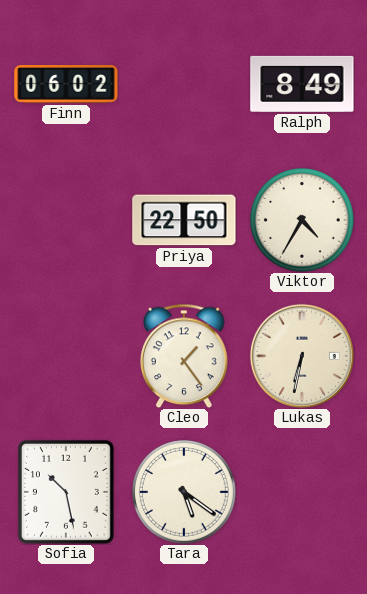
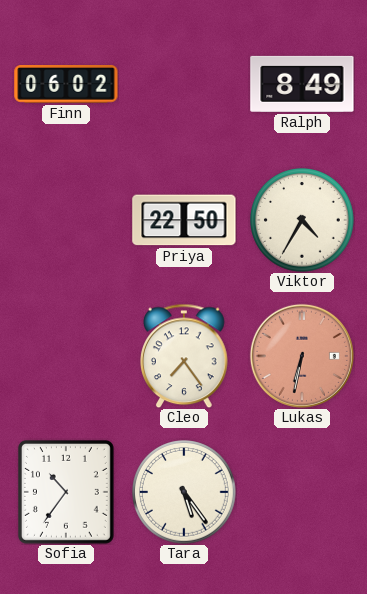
Cleo: 1:24 -> 7:24
Lukas dial: cream -> salmon
Sofia: 10:28 -> 10:36
Tara: 5:21 -> 5:24
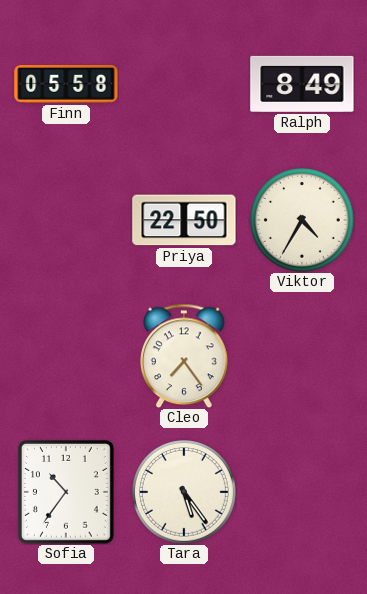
Finn: 06:02 -> 05:58
Lukas: 6:32 -> none
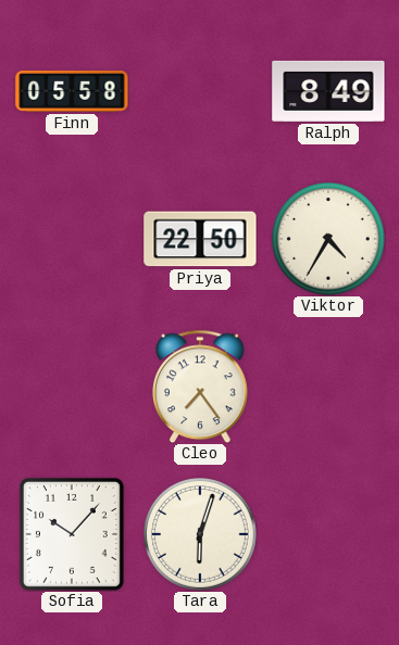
Sofia: 10:36 -> 10:07
Tara: 5:24 -> 6:03
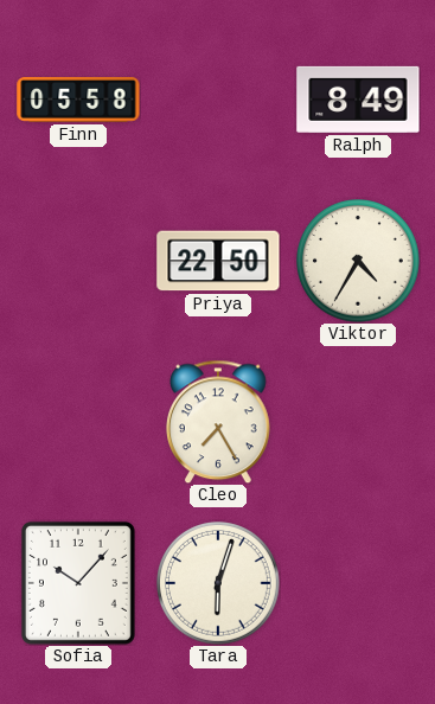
Cleo: 7:24 -> 7:25
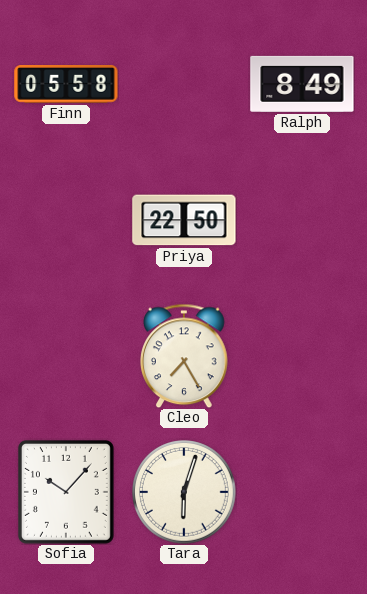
Viktor: 4:35 -> none
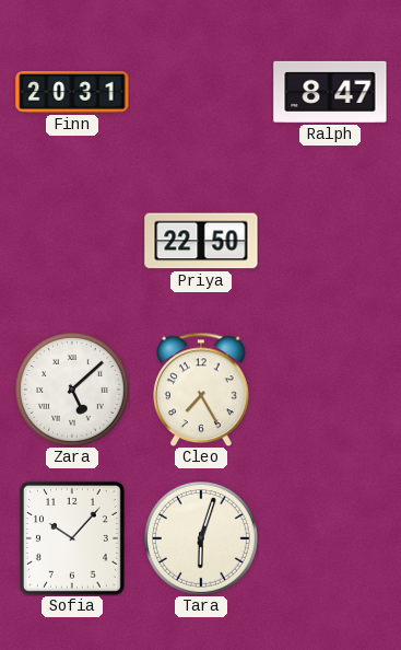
Finn: 05:58 -> 20:31
Ralph: 8:49 -> 8:47
Zara: none -> 5:08
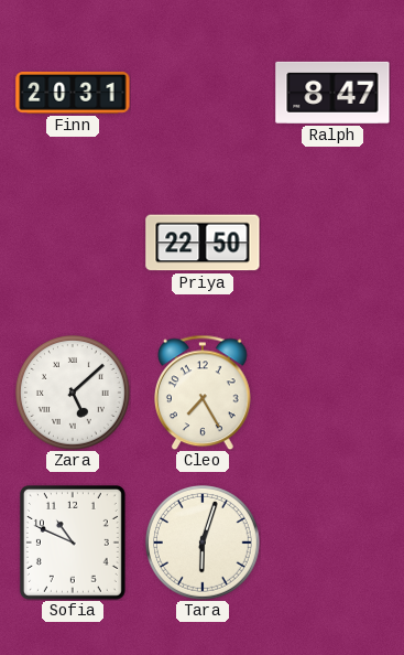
Sofia: 10:07 -> 10:49
